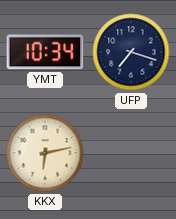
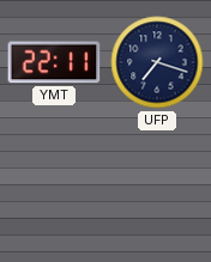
YMT: 10:34 -> 22:11
KKX: 6:13 -> none
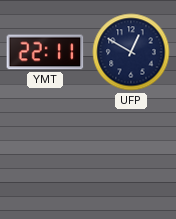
UFP: 7:18 -> 12:50
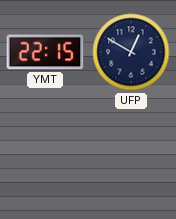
YMT: 22:11 -> 22:15
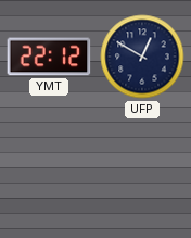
YMT: 22:15 -> 22:12
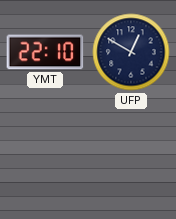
YMT: 22:12 -> 22:10
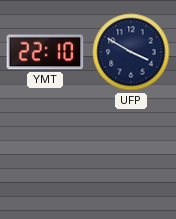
UFP: 12:50 -> 3:50
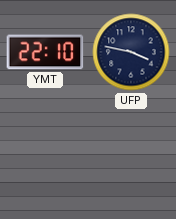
UFP: 3:50 -> 3:47
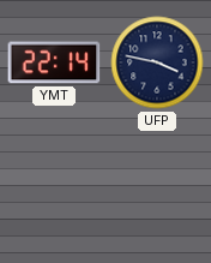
YMT: 22:10 -> 22:14
